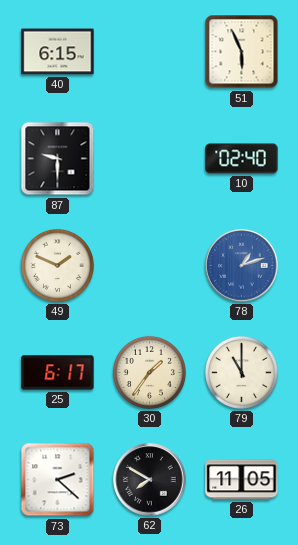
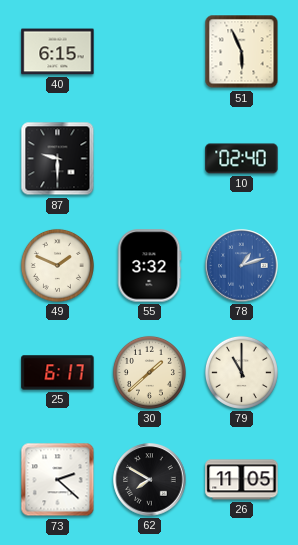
55: none -> 3:32
30: 1:36 -> 1:38
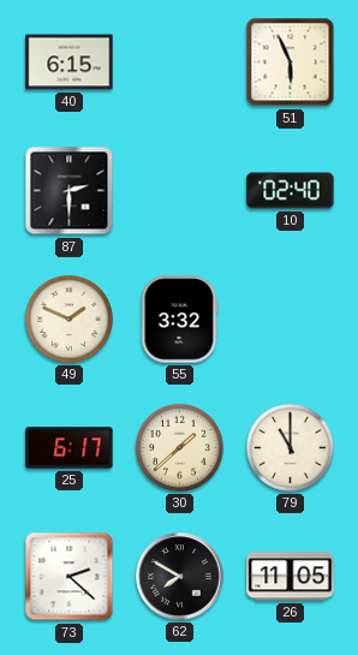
87: 9:30 -> 2:30
78: 1:12 -> none
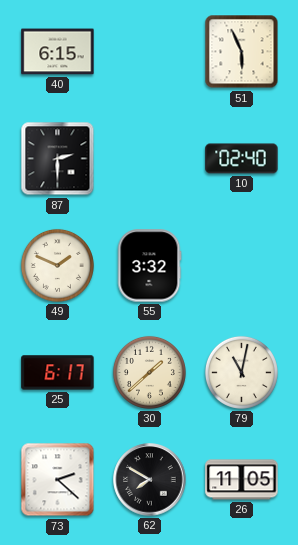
79: 11:00 -> 11:02
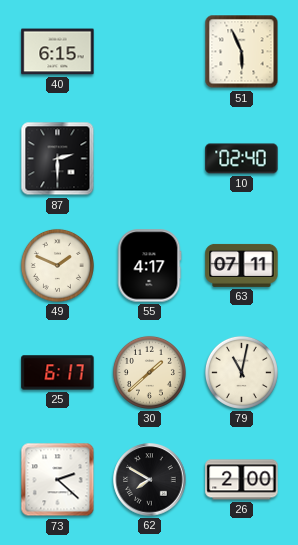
55: 3:32 -> 4:17
63: none -> 07:11
26: 11:05 -> 2:00
